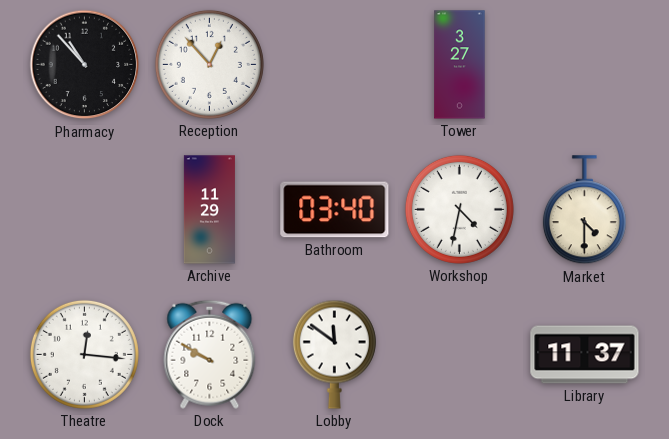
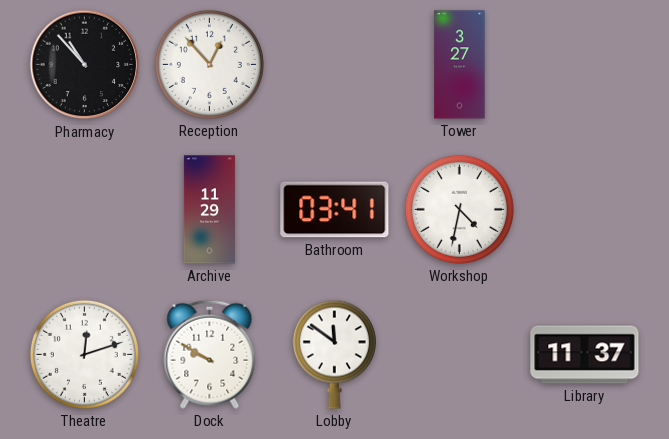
Bathroom: 03:40 -> 03:41
Market: 4:30 -> none
Theatre: 12:16 -> 12:12
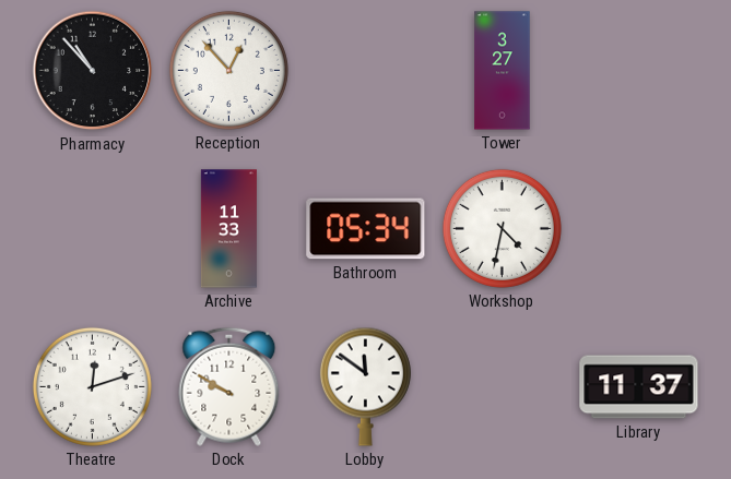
Archive: 11:29 -> 11:33
Bathroom: 03:41 -> 05:34
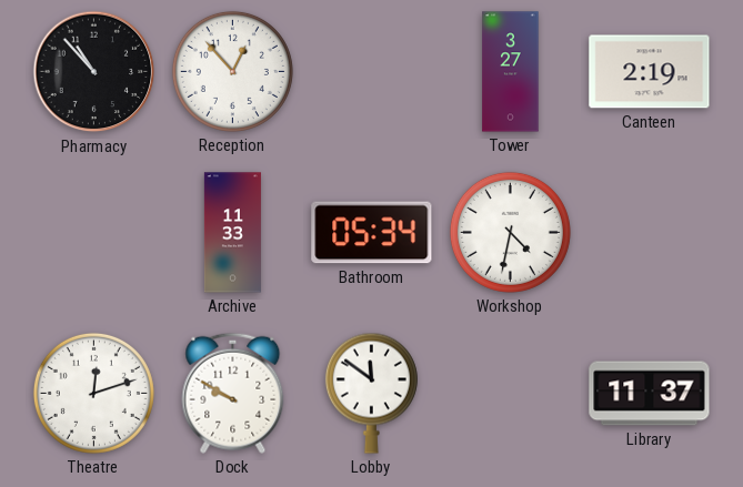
Canteen: none -> 2:19
